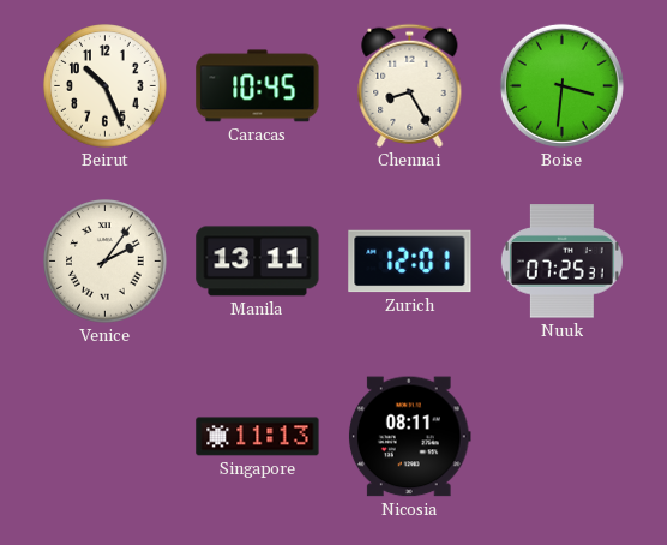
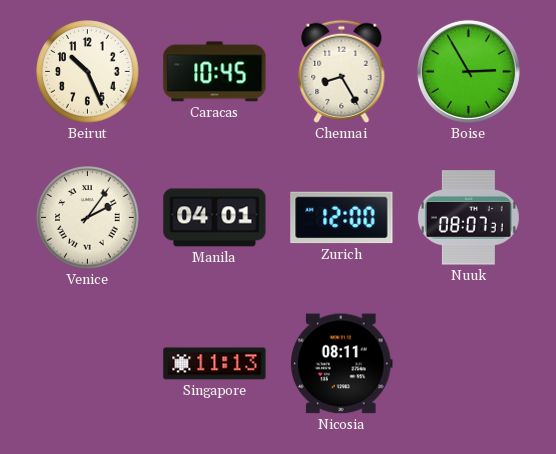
Boise: 3:31 -> 2:55
Manila: 13:11 -> 04:01
Zurich: 12:01 -> 12:00
Nuuk: 07:25 -> 08:07
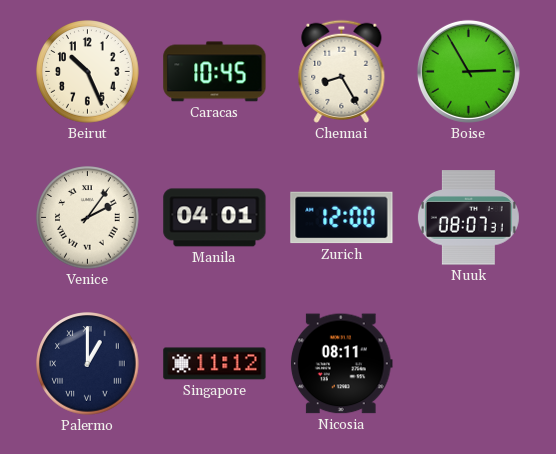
Palermo: none -> 1:00
Singapore: 11:13 -> 11:12
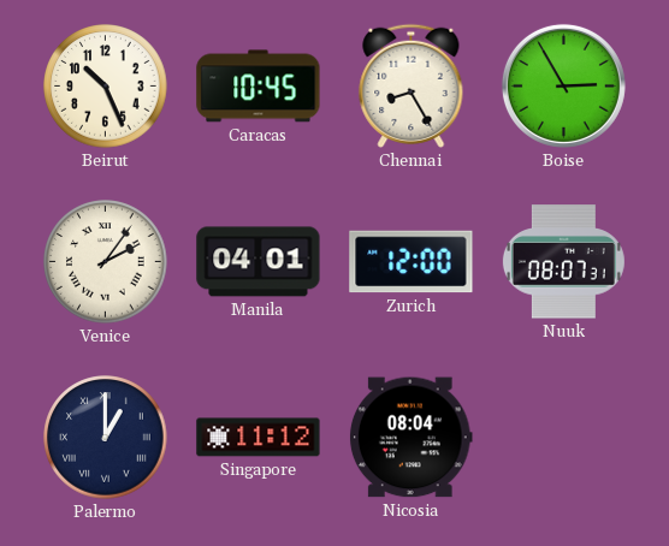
Nicosia: 08:11 -> 08:04
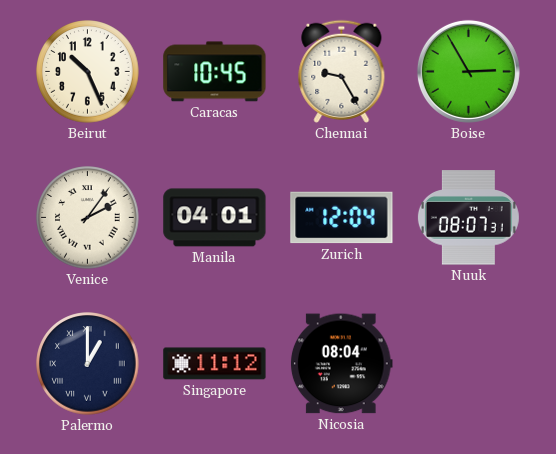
Chennai: 8:25 -> 9:25
Zurich: 12:00 -> 12:04
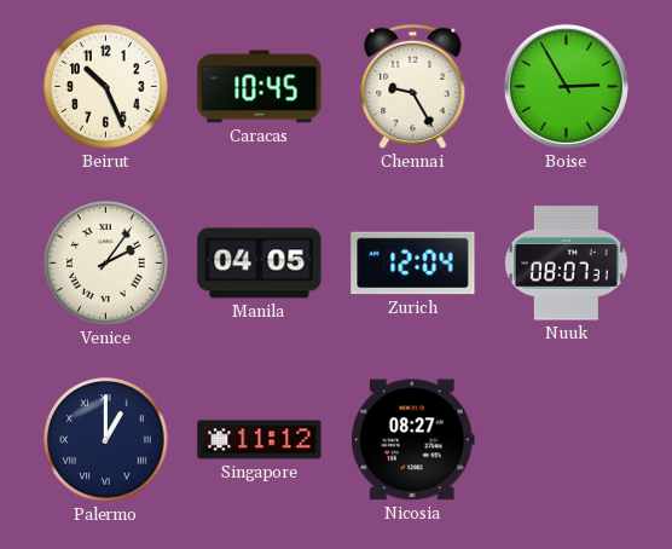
Manila: 04:01 -> 04:05
Nicosia: 08:04 -> 08:27
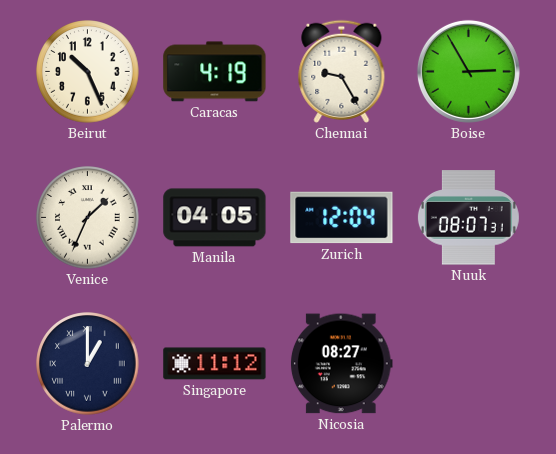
Caracas: 10:45 -> 4:19
Venice: 2:06 -> 1:34
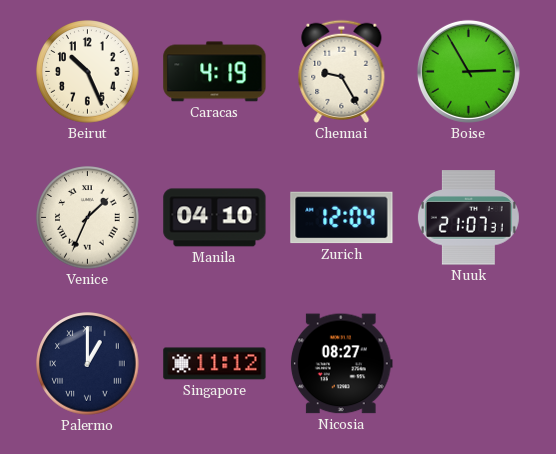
Manila: 04:05 -> 04:10
Nuuk: 08:07 -> 21:07
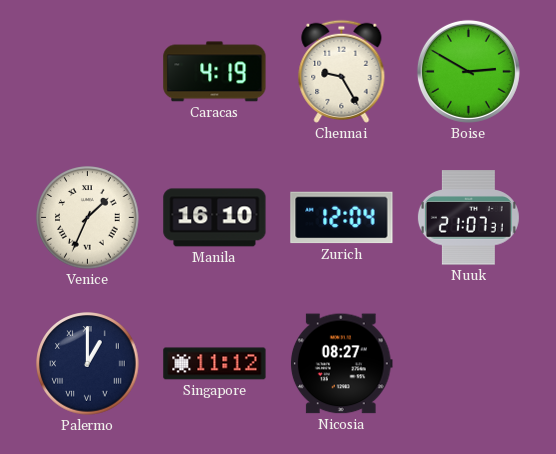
Beirut: 10:26 -> none
Boise: 2:55 -> 2:50
Manila: 04:10 -> 16:10
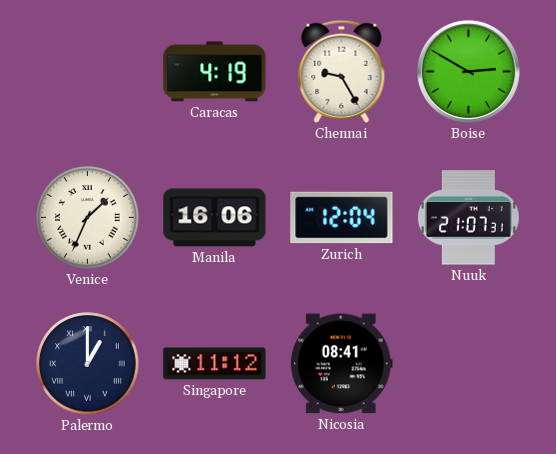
Manila: 16:10 -> 16:06
Nicosia: 08:27 -> 08:41
